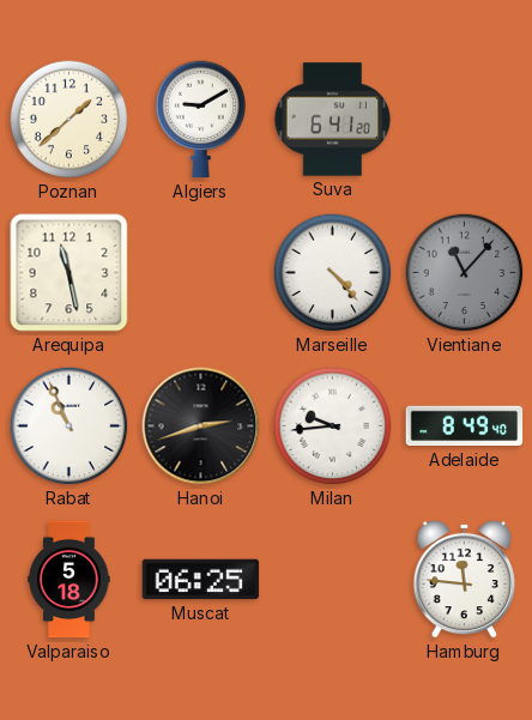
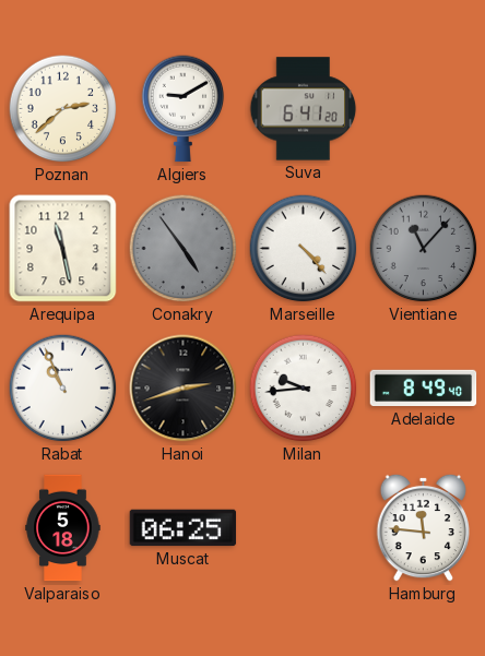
Poznan: 1:38 -> 2:38
Conakry: none -> 4:54
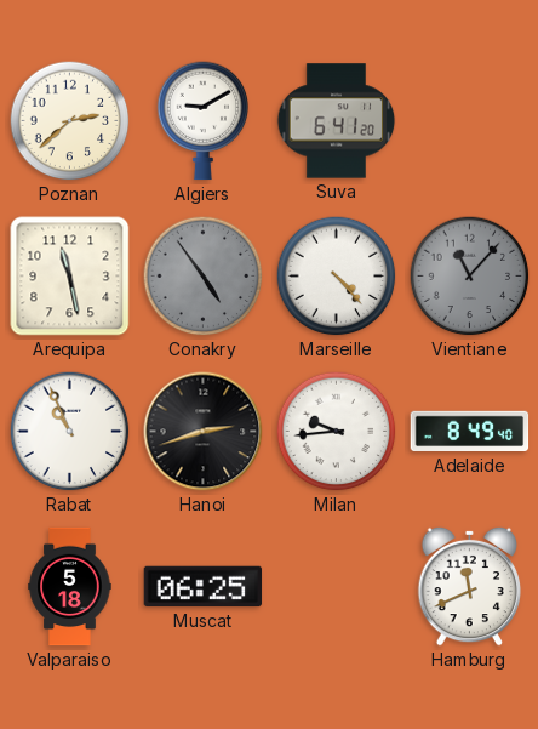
Hamburg: 11:46 -> 11:41
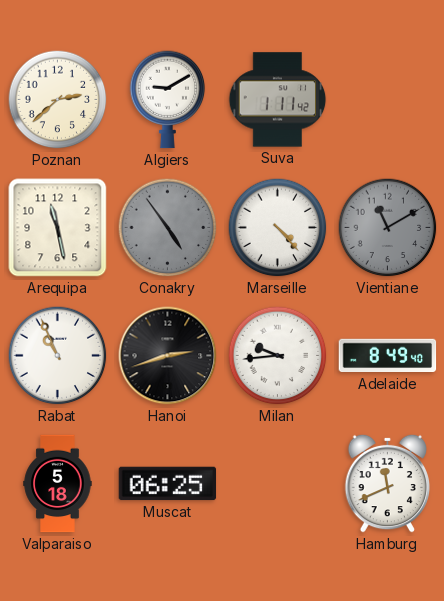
Suva: 6:41 -> 1:11
Vientiane: 11:07 -> 11:10
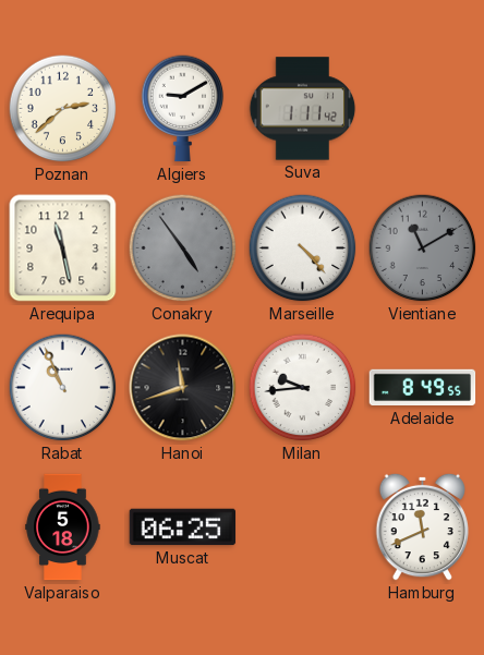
Hanoi: 2:42 -> 11:42
Adelaide: 8:49:40 -> 8:49:55
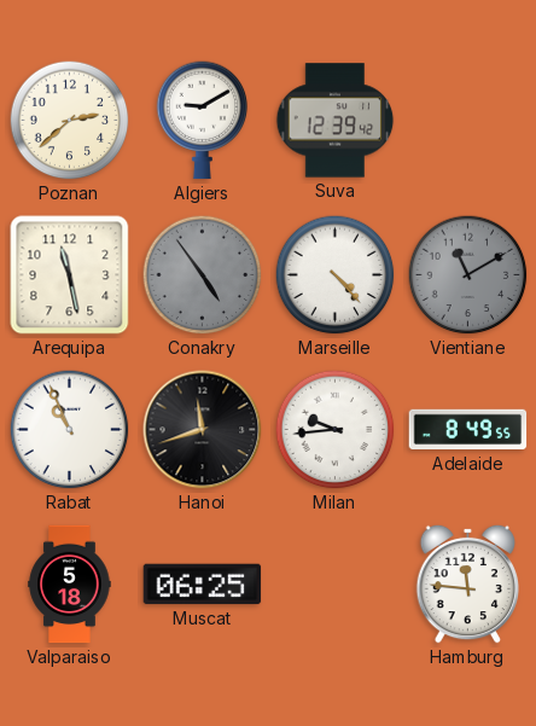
Suva: 1:11 -> 12:39
Hamburg: 11:41 -> 11:46
